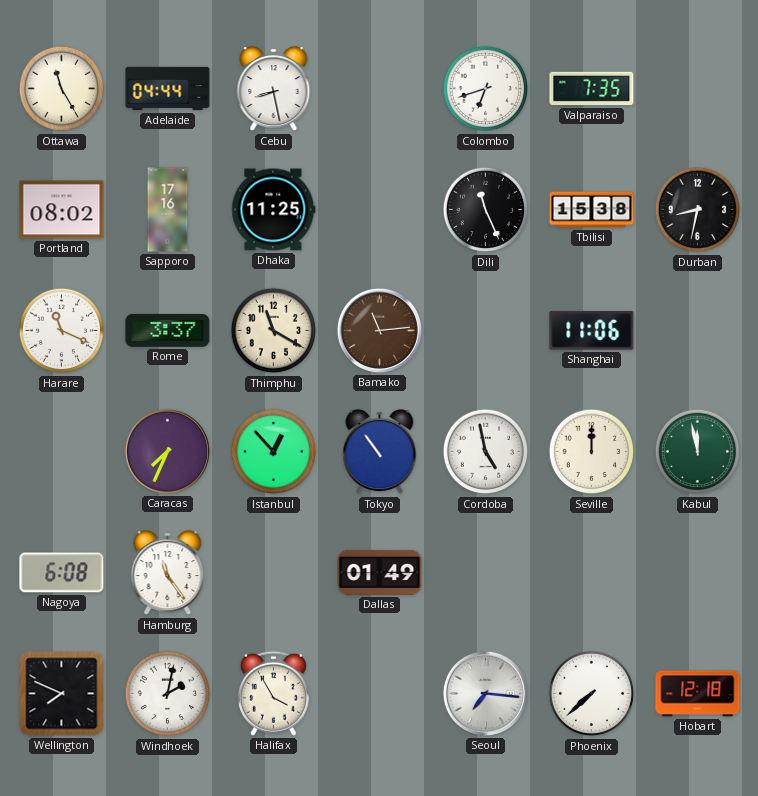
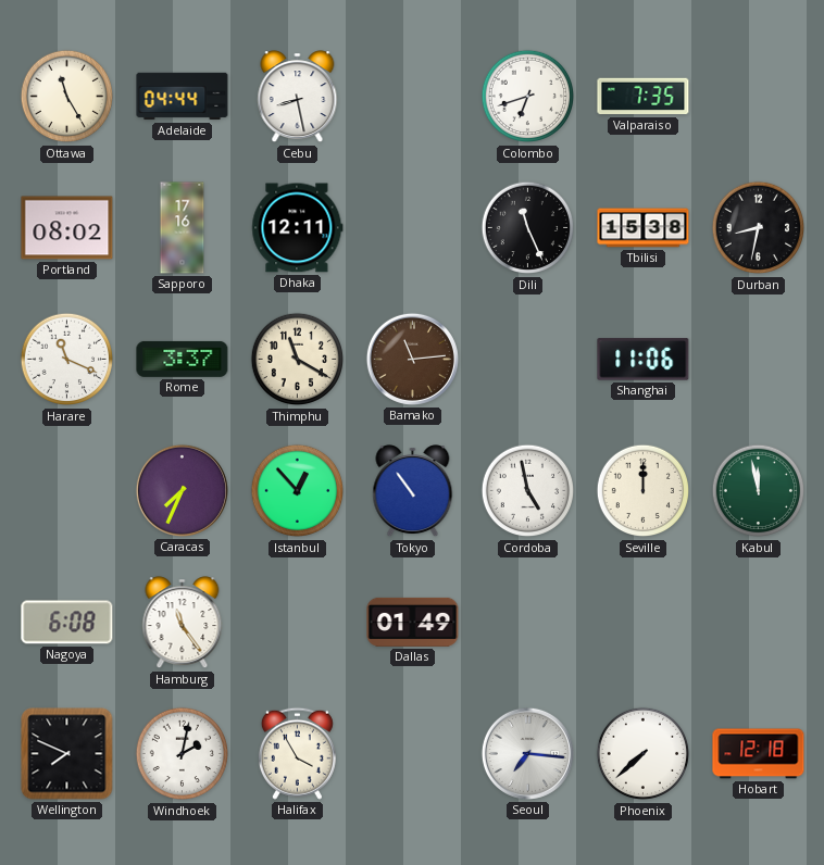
Dhaka: 11:25 -> 12:11
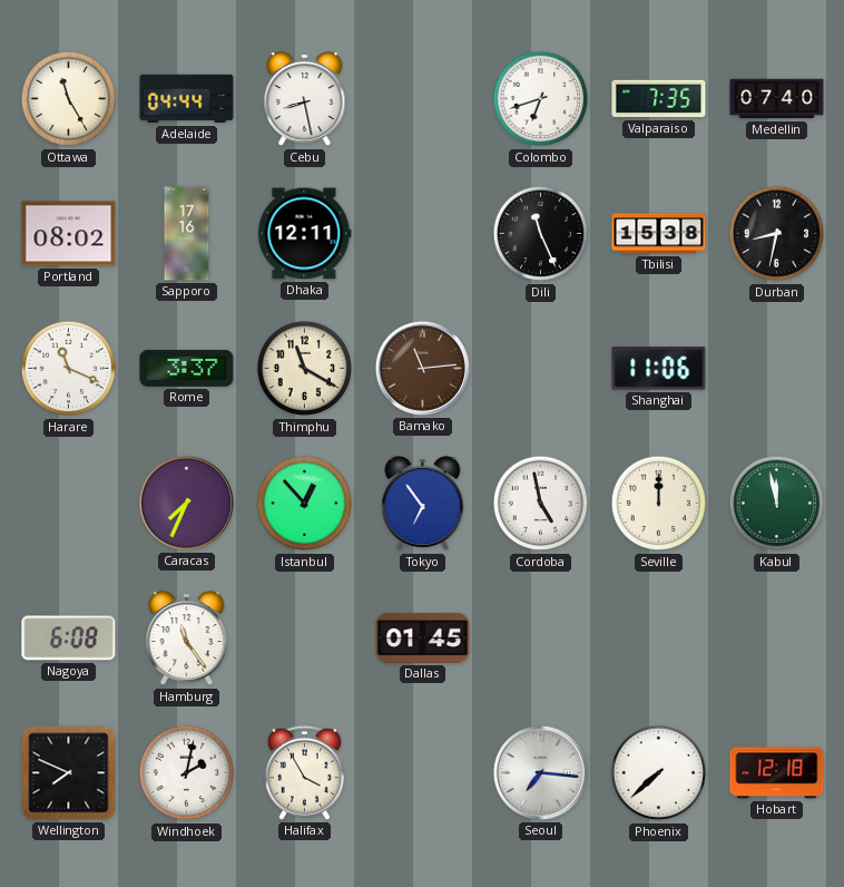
Medellin: none -> 07:40
Tokyo: 10:54 -> 6:54
Dallas: 01:49 -> 01:45
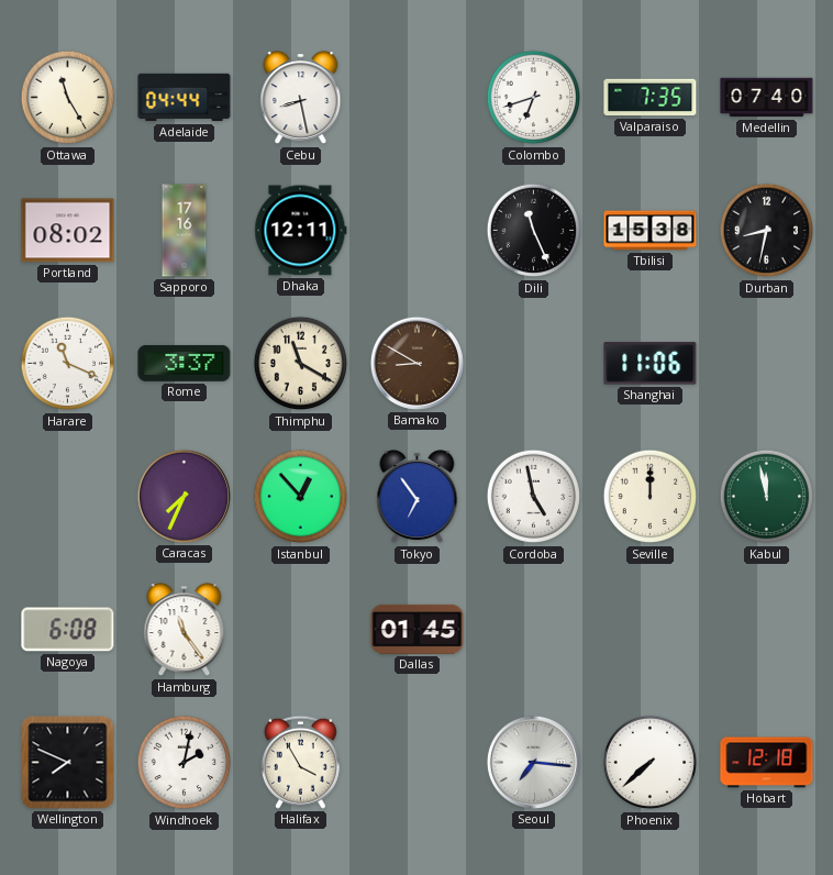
Bamako: 11:14 -> 8:50
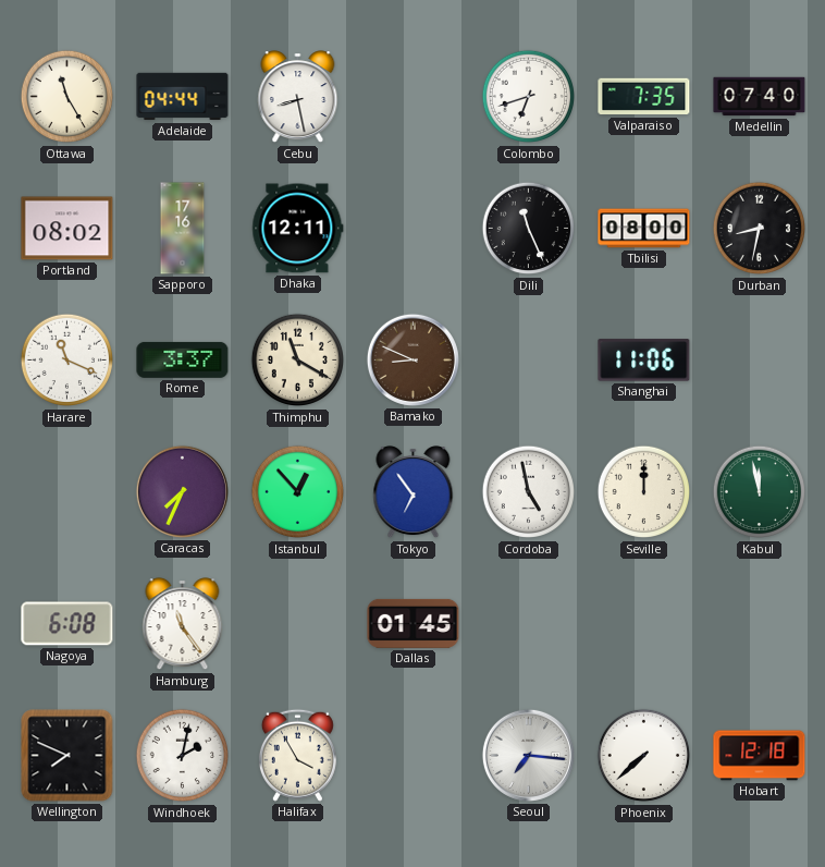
Tbilisi: 15:38 -> 08:00
Bamako: 8:50 -> 8:49
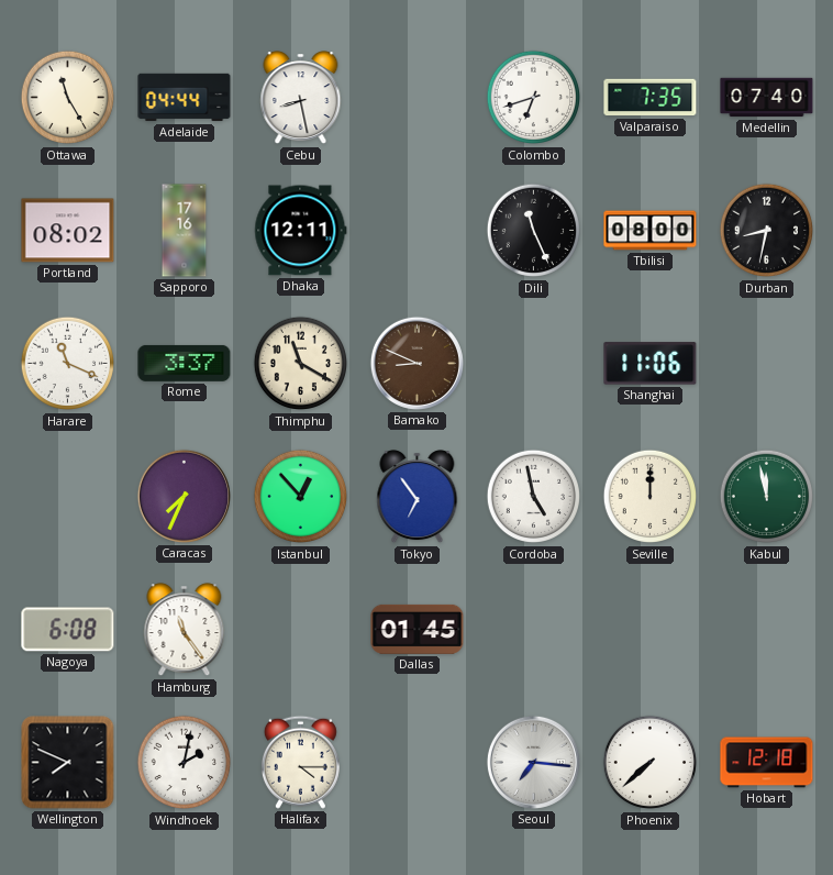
Halifax: 3:55 -> 4:15
